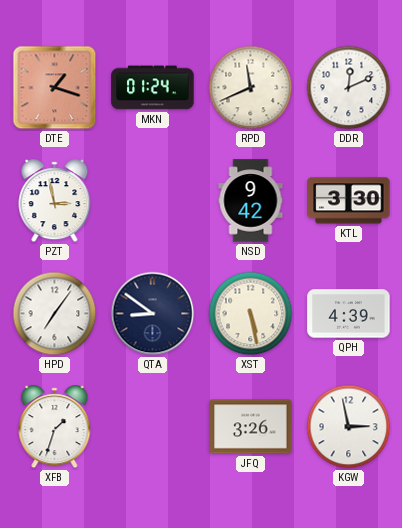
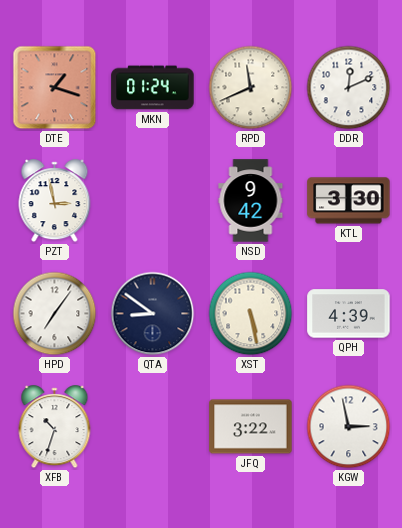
XFB: 1:33 -> 10:33
JFQ: 3:26 -> 3:22
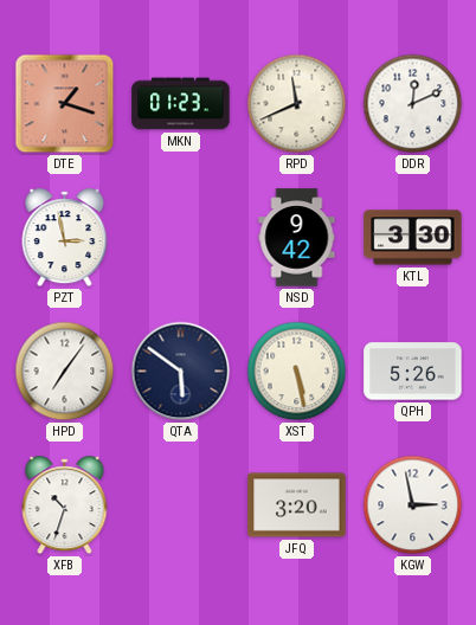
MKN: 01:24 -> 01:23
QTA: 8:51 -> 5:51
QPH: 4:39 -> 5:26
JFQ: 3:22 -> 3:20
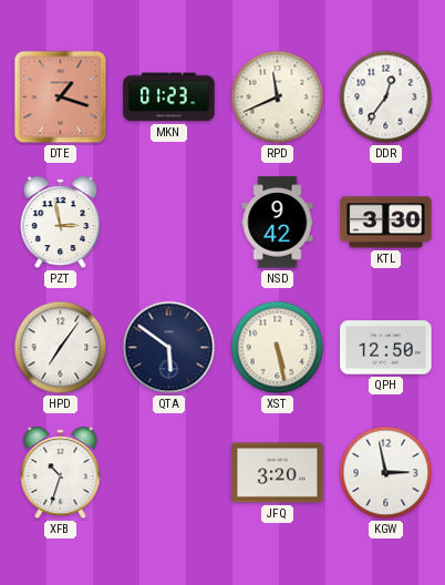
DDR: 12:11 -> 12:36
QPH: 5:26 -> 12:50
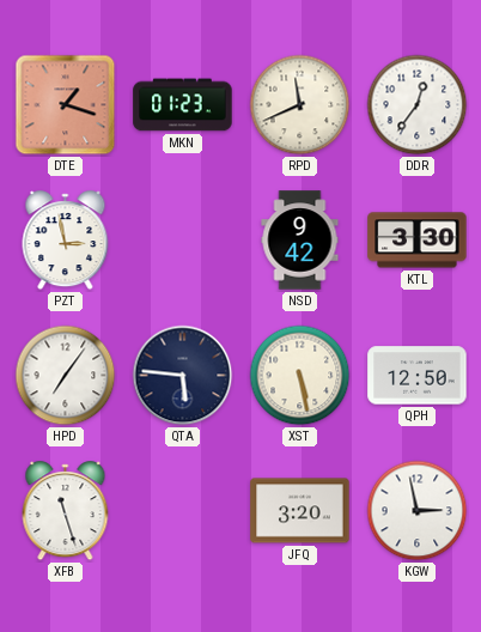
QTA: 5:51 -> 5:46
XFB: 10:33 -> 11:27
